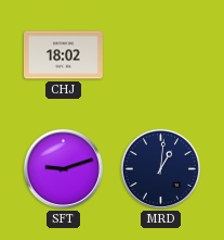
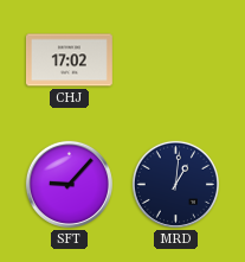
CHJ: 18:02 -> 17:02
SFT: 9:12 -> 9:07
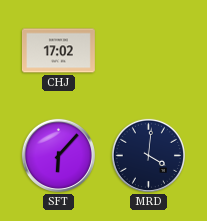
SFT: 9:07 -> 6:07
MRD: 1:01 -> 4:01
